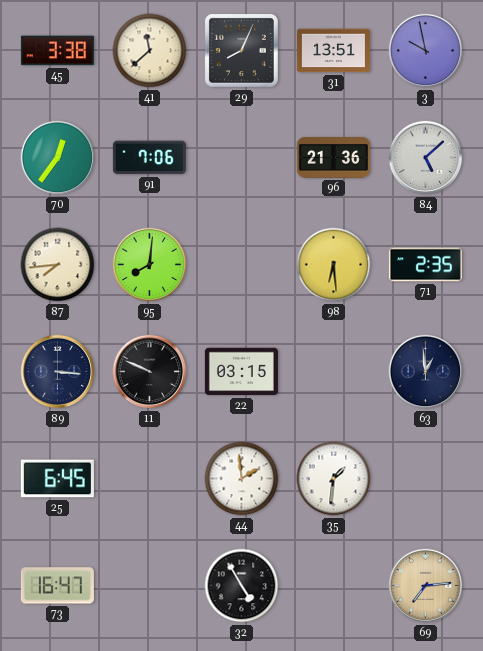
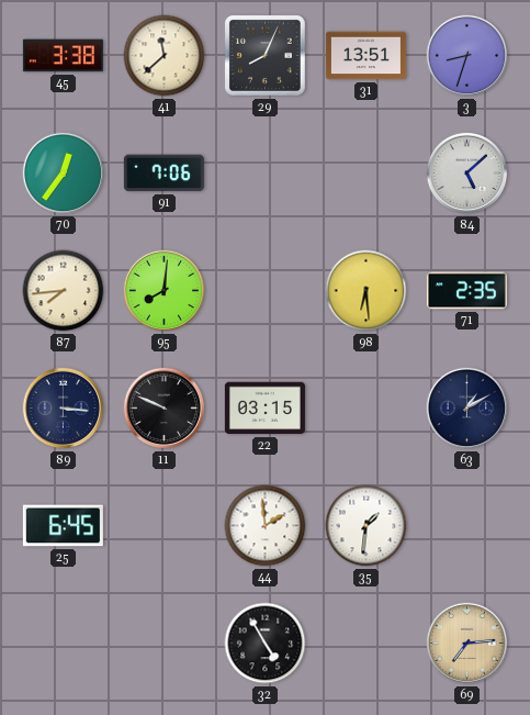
3: 9:58 -> 8:33
96: 21:36 -> none
63: 12:59 -> 1:10
73: 16:47 -> none
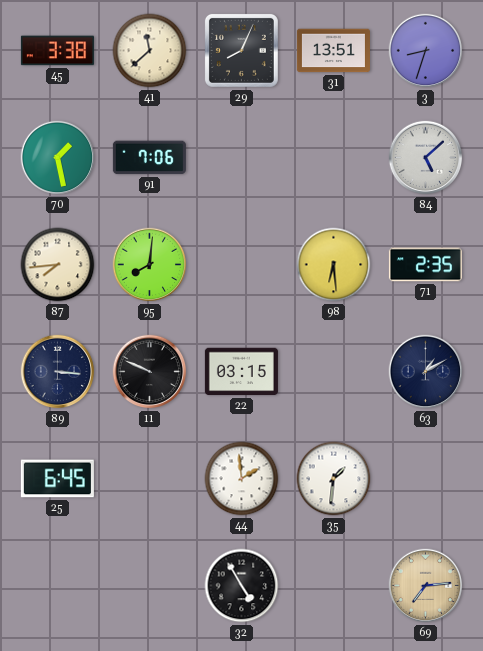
70: 12:36 -> 1:28
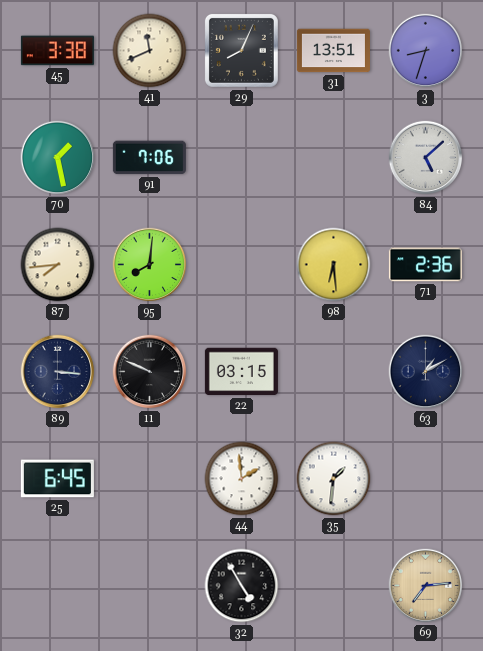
41: 11:38 -> 11:41
71: 2:35 -> 2:36
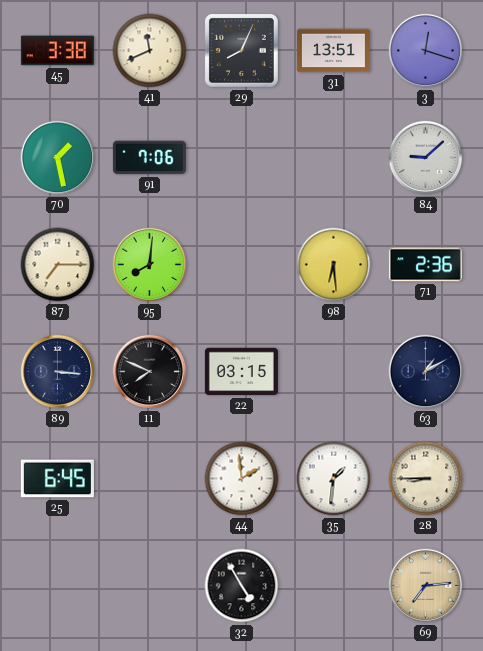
3: 8:33 -> 12:18
84: 5:08 -> 9:08
87: 7:44 -> 7:15
11: 9:49 -> 7:49
28: none -> 8:45
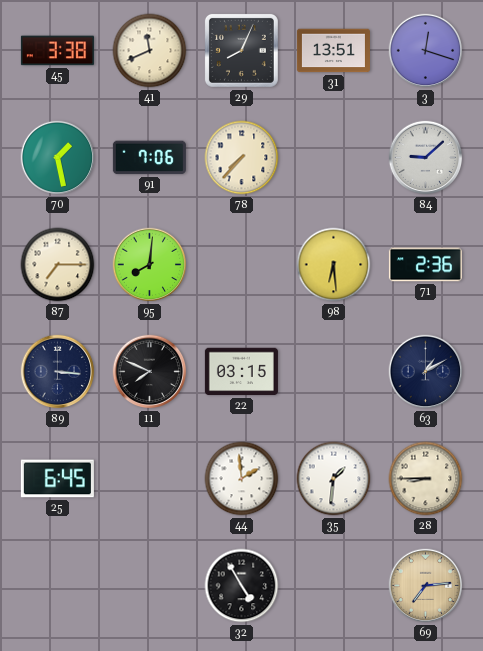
78: none -> 7:37
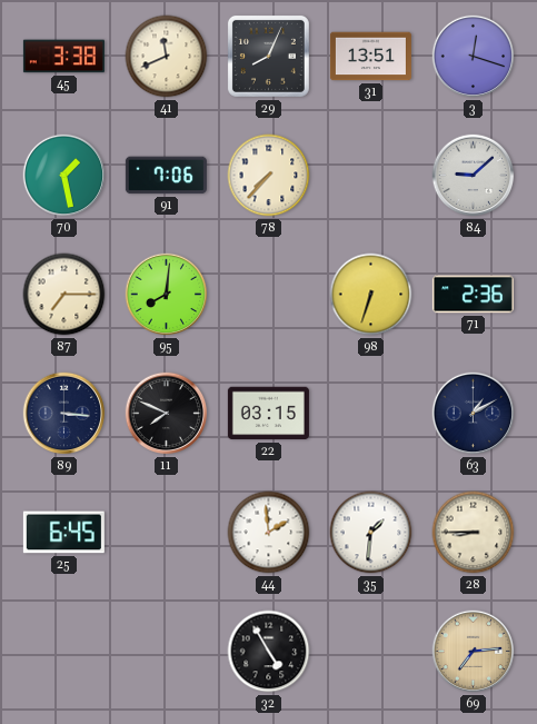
98: 6:29 -> 6:33
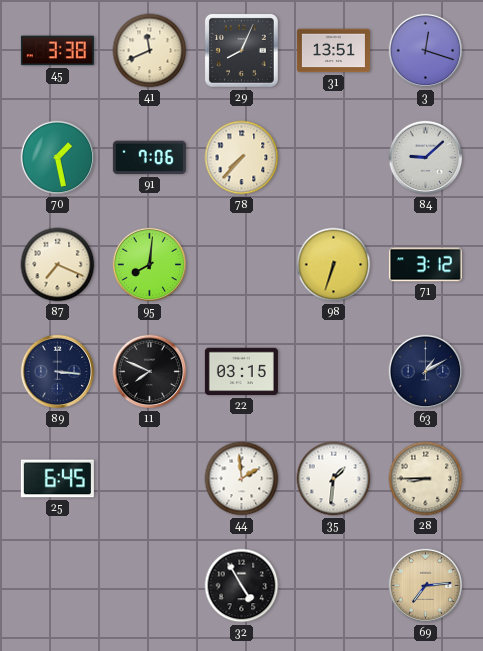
87: 7:15 -> 7:19
71: 2:36 -> 3:12
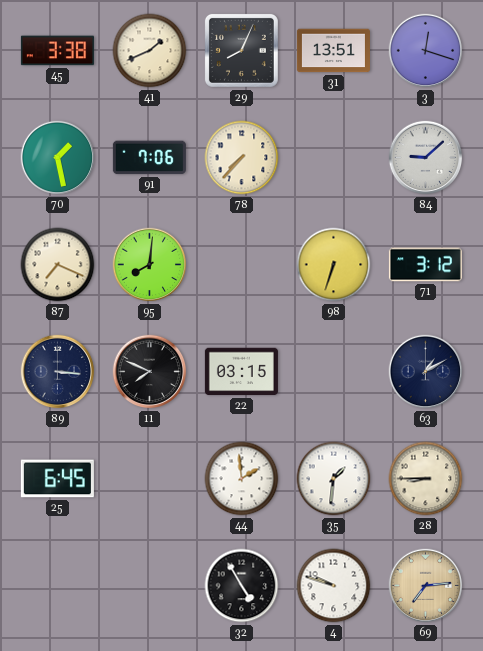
41: 11:41 -> 1:41
4: none -> 9:48
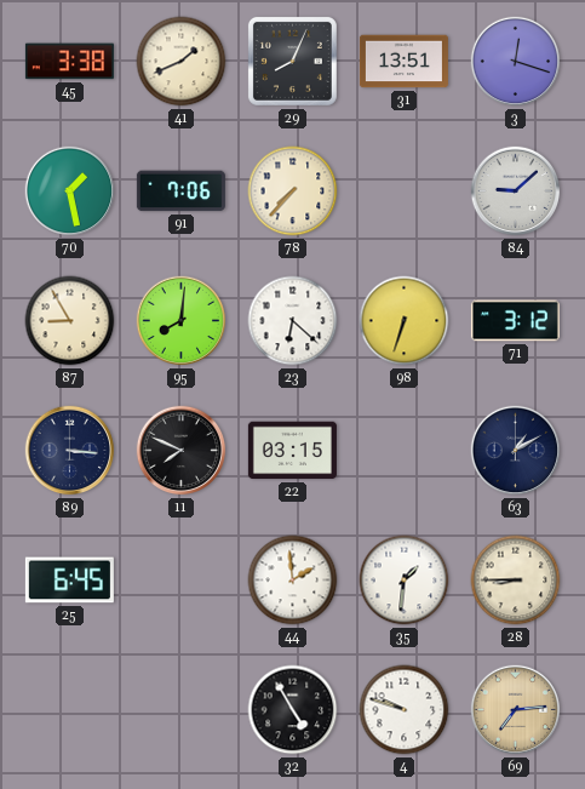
87: 7:19 -> 8:55
23: none -> 6:22
